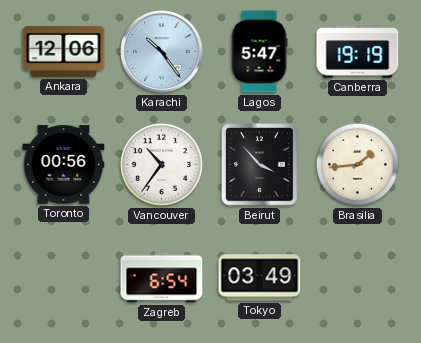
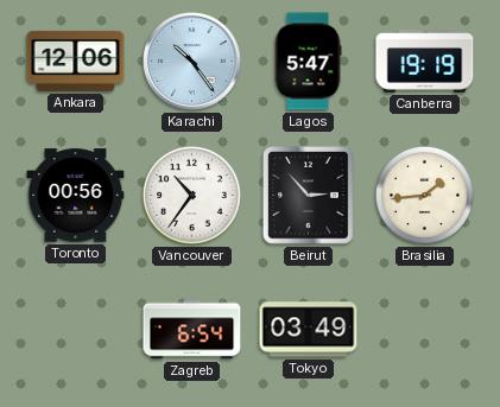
Beirut: 3:53 -> 2:53
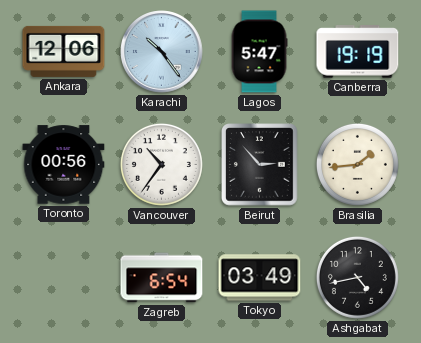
Ashgabat: none -> 4:43
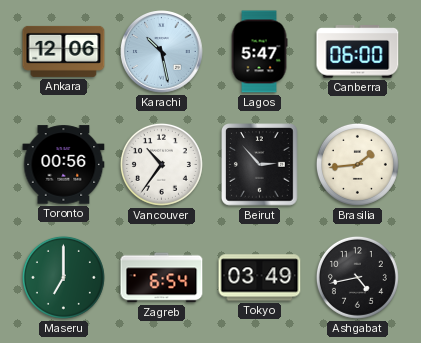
Karachi: 10:24 -> 10:28
Canberra: 19:19 -> 06:00
Maseru: none -> 7:00
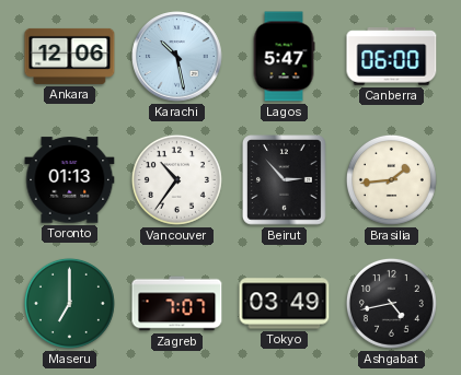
Toronto: 00:56 -> 01:13
Zagreb: 6:54 -> 7:07
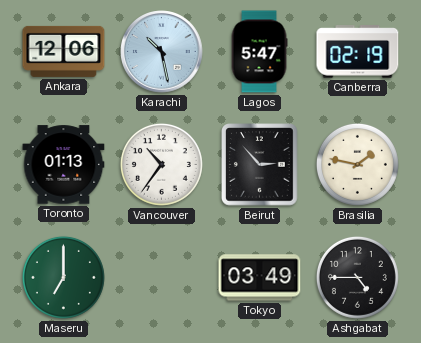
Canberra: 06:00 -> 02:19
Brasilia: 1:44 -> 1:47
Zagreb: 7:07 -> none
Ashgabat: 4:43 -> 4:45
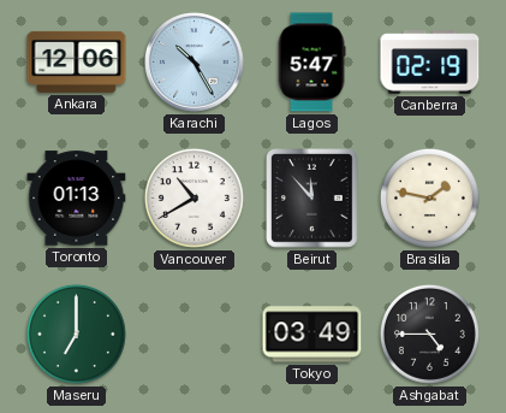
Karachi: 10:28 -> 10:25
Vancouver: 10:36 -> 10:40
Beirut: 2:53 -> 11:53
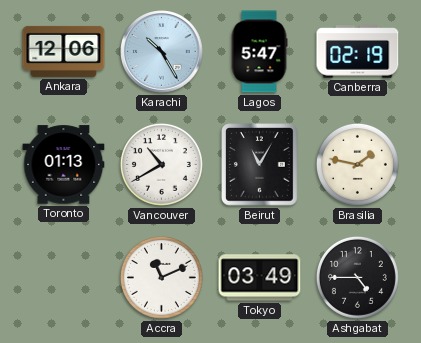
Beirut: 11:53 -> 11:05
Maseru: 7:00 -> none
Accra: none -> 11:11
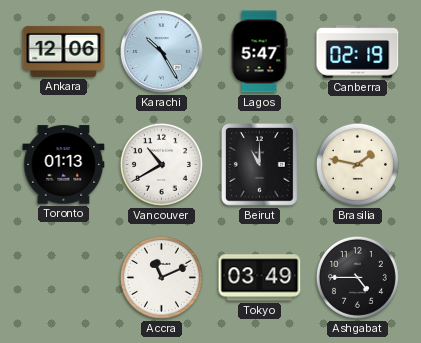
Beirut: 11:05 -> 11:00
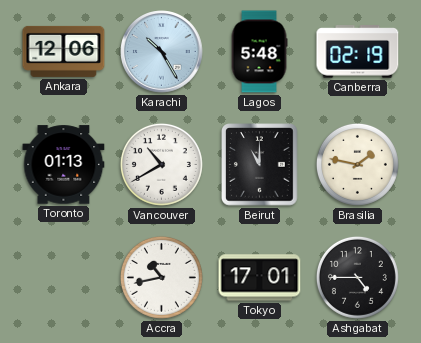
Lagos: 5:47 -> 5:48
Accra: 11:11 -> 10:43
Tokyo: 03:49 -> 17:01
